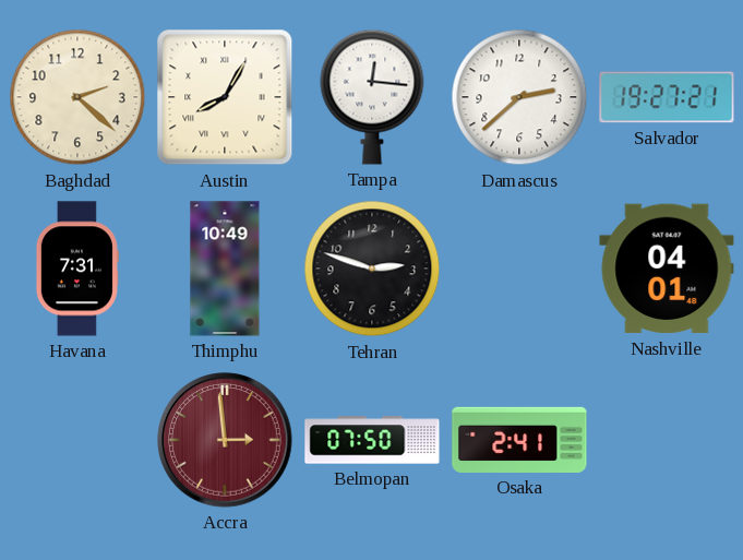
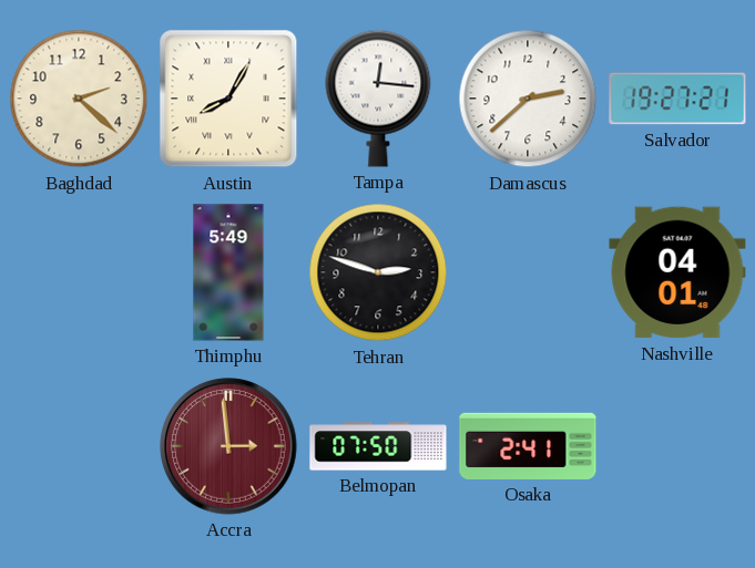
Havana: 7:31 -> none
Thimphu: 10:49 -> 5:49
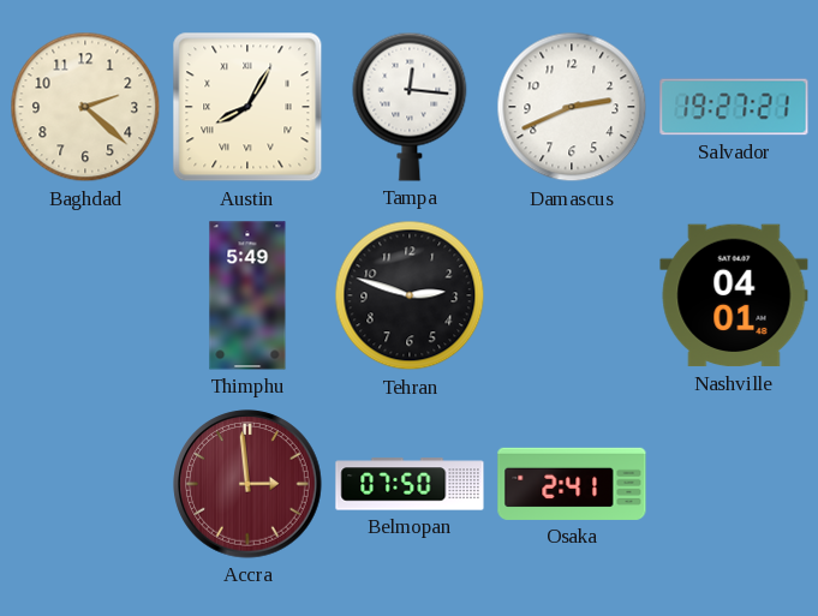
Damascus: 2:38 -> 2:41
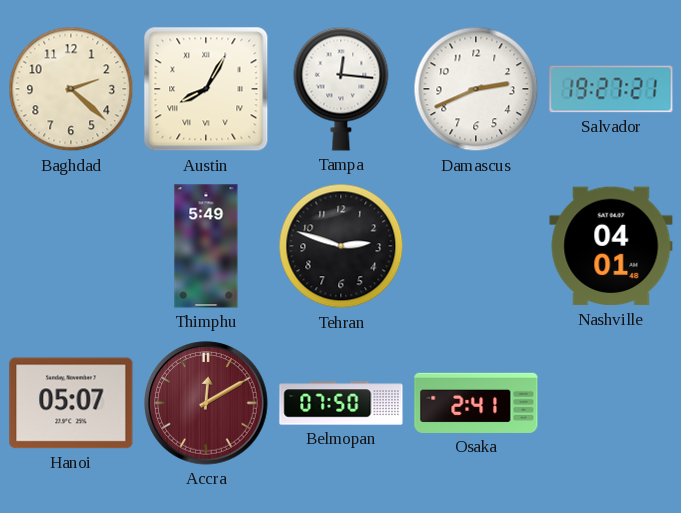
Hanoi: none -> 05:07
Accra: 2:59 -> 12:10
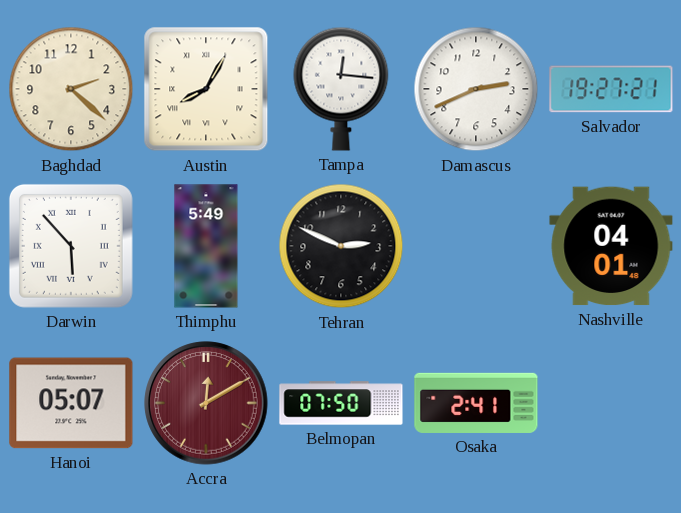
Darwin: none -> 5:53
Tehran: 2:48 -> 2:49
